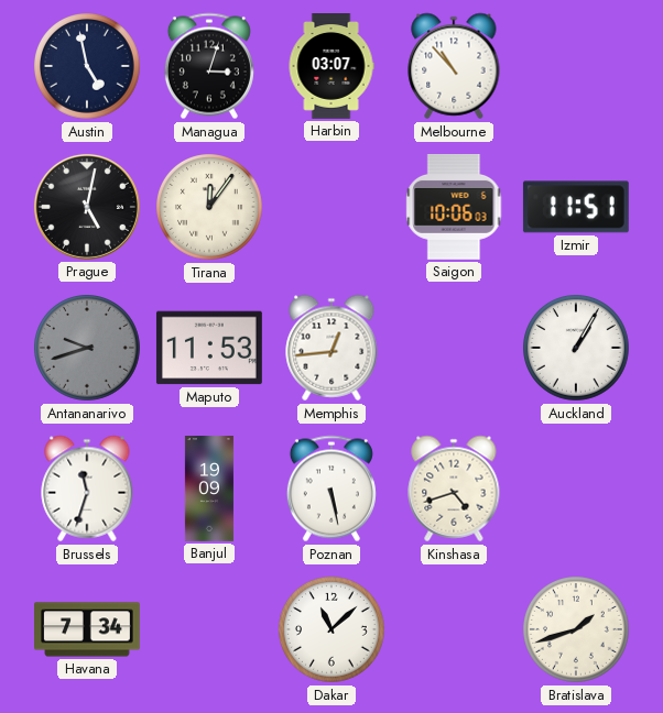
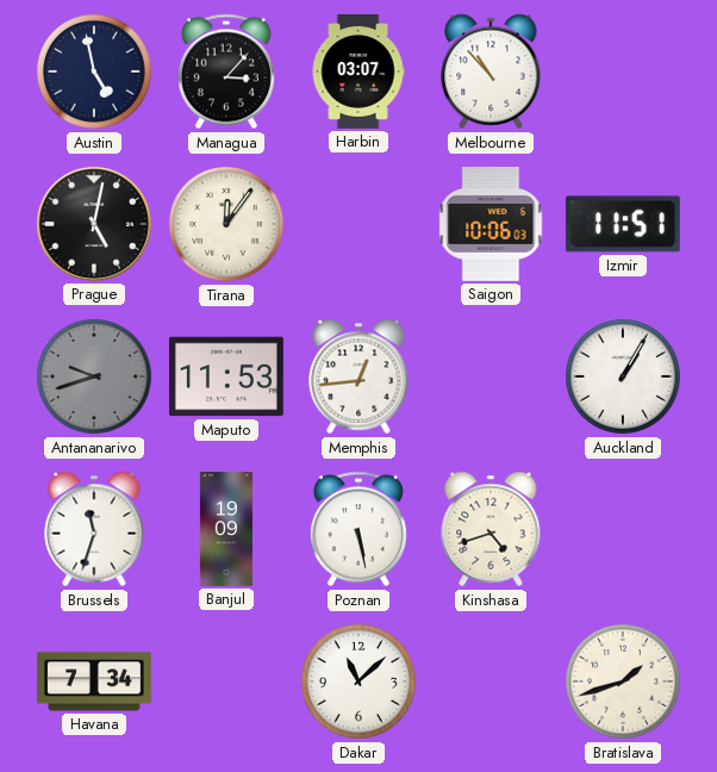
Managua: 3:03 -> 3:07
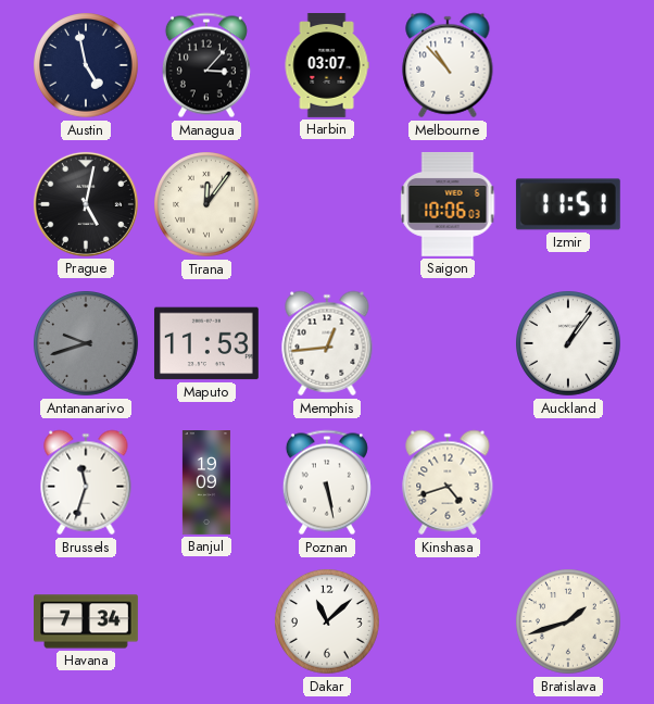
Auckland: 1:05 -> 1:06
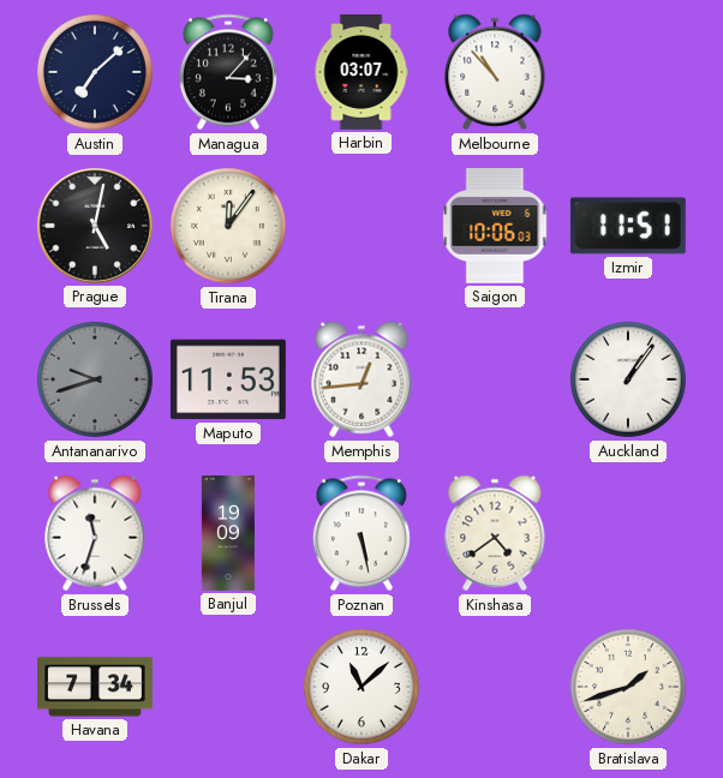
Austin: 4:58 -> 7:08
Kinshasa: 4:42 -> 4:39
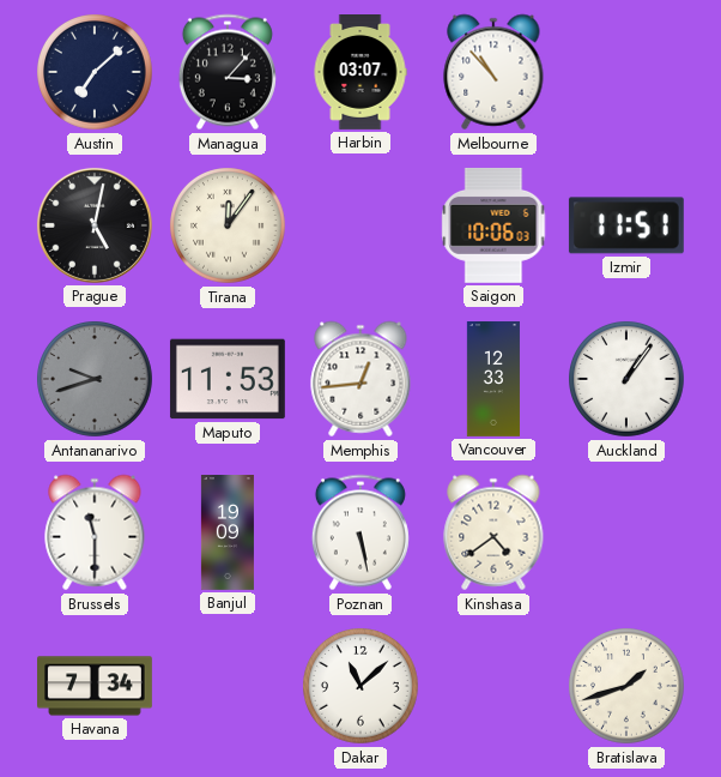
Vancouver: none -> 12:33
Brussels: 11:33 -> 11:30
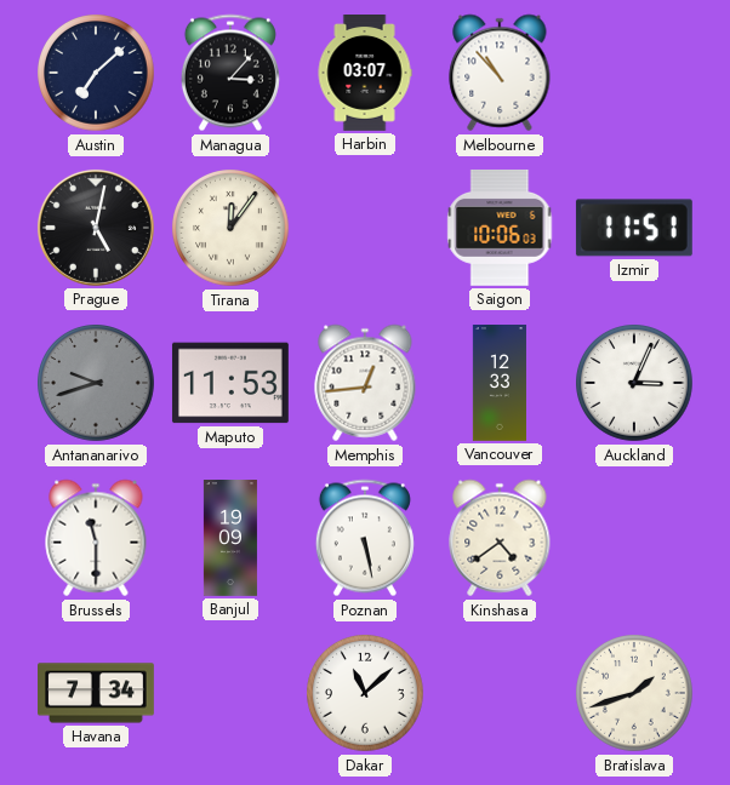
Auckland: 1:06 -> 3:04
